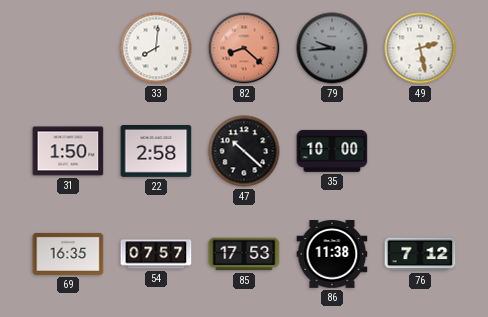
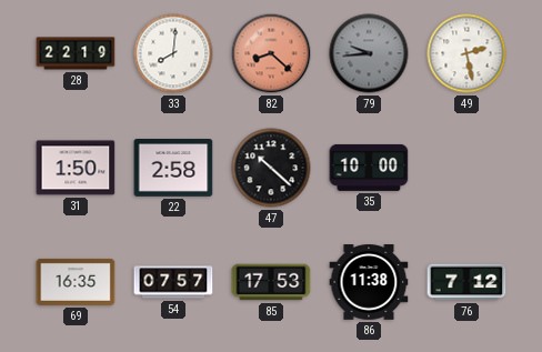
28: none -> 22:19
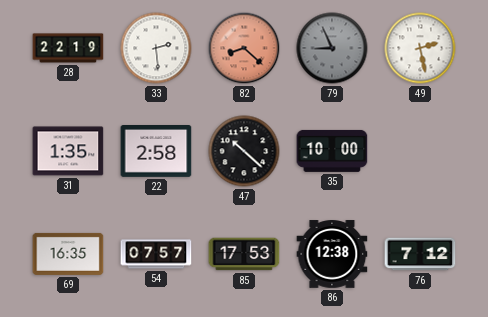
33: 8:01 -> 2:29
79: 9:44 -> 8:56
31: 1:50 -> 1:35
86: 11:38 -> 12:38
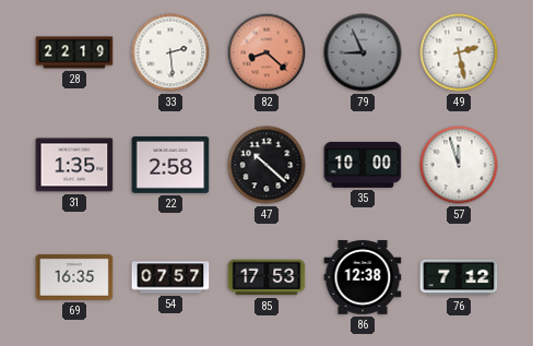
57: none -> 11:57
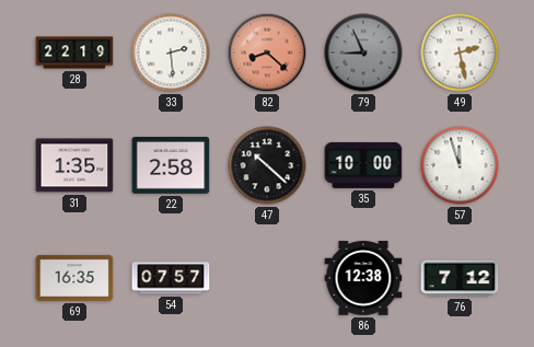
85: 17:53 -> none
